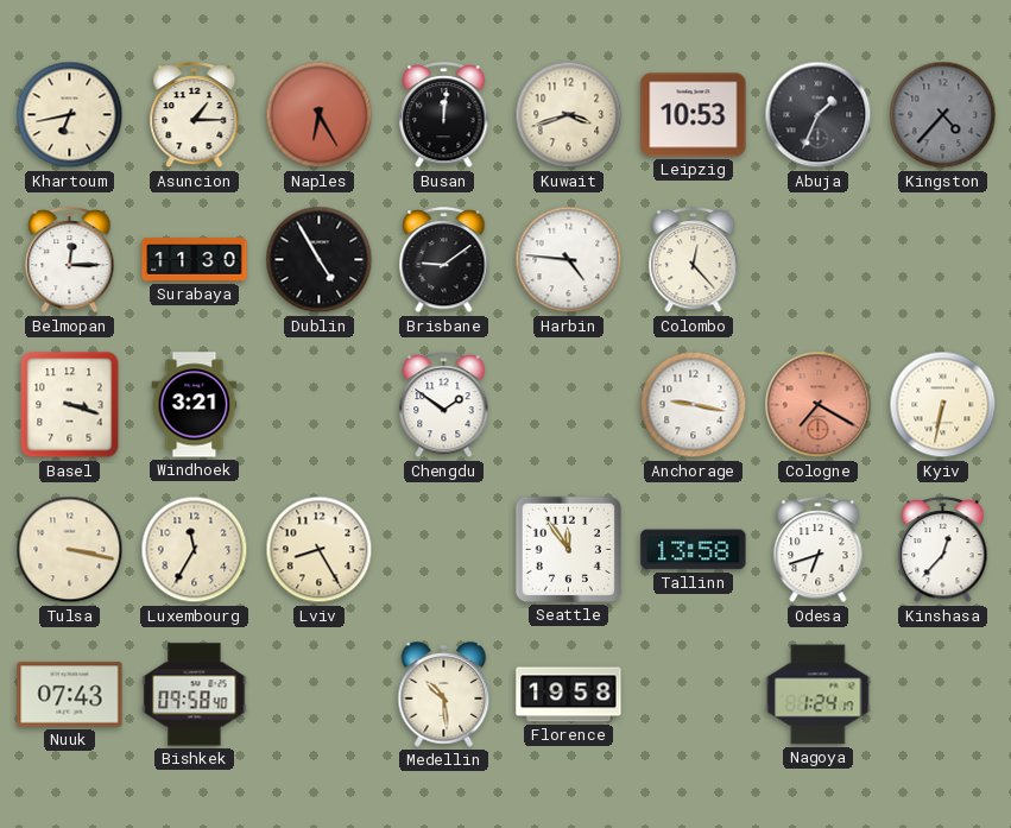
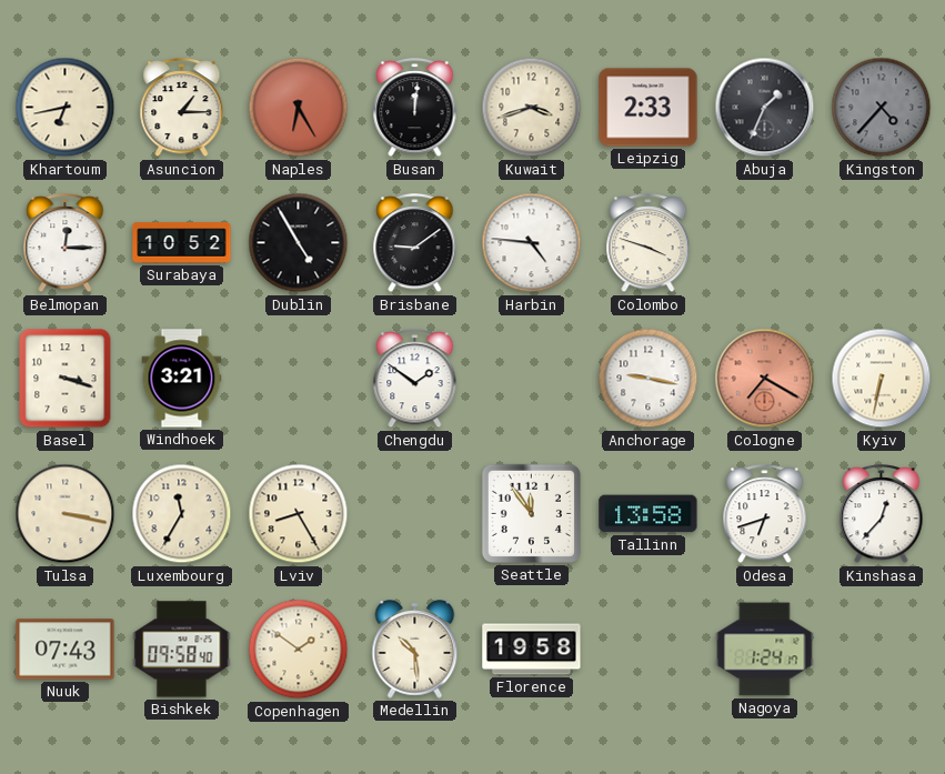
Leipzig: 10:53 -> 2:33
Surabaya: 11:30 -> 10:52
Colombo: 12:23 -> 3:48
Copenhagen: none -> 1:51
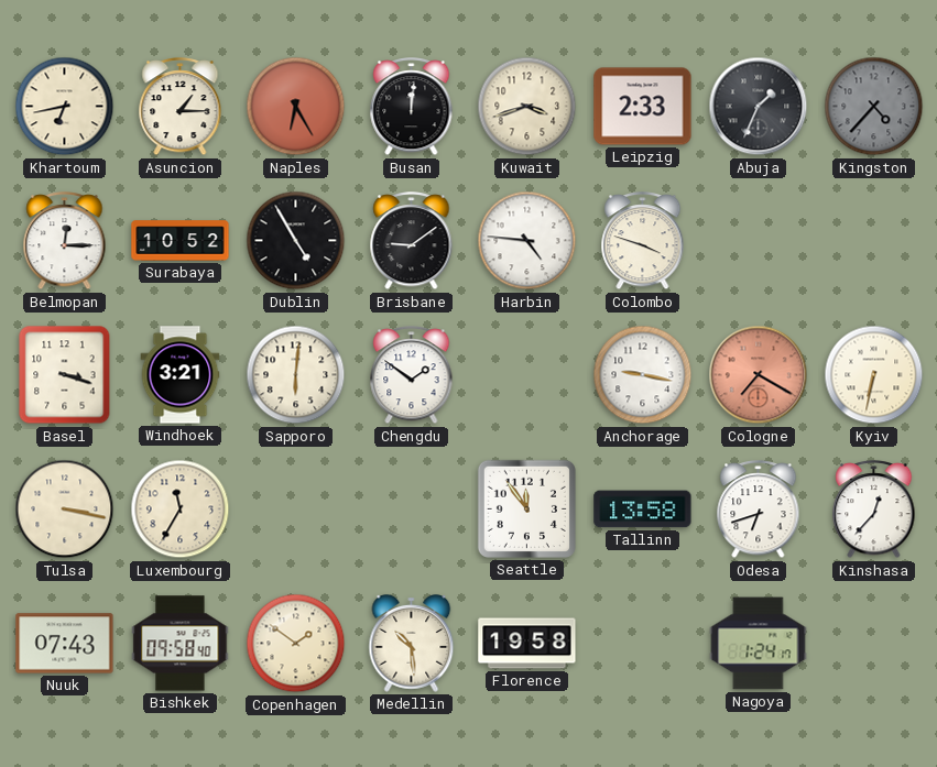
Sapporo: none -> 6:01
Lviv: 8:25 -> none
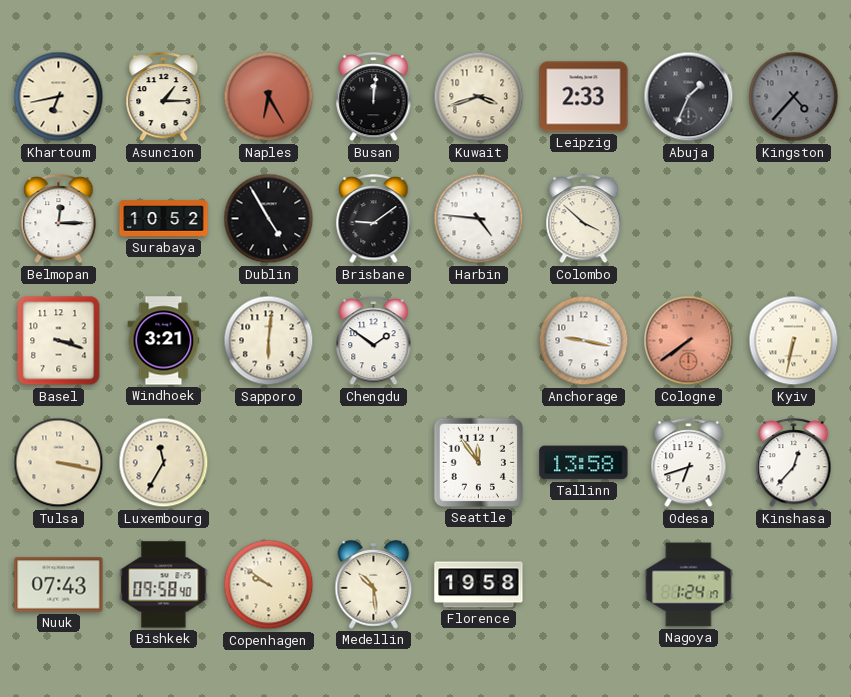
Colombo: 3:48 -> 3:52
Cologne: 7:20 -> 7:39
Copenhagen: 1:51 -> 9:51
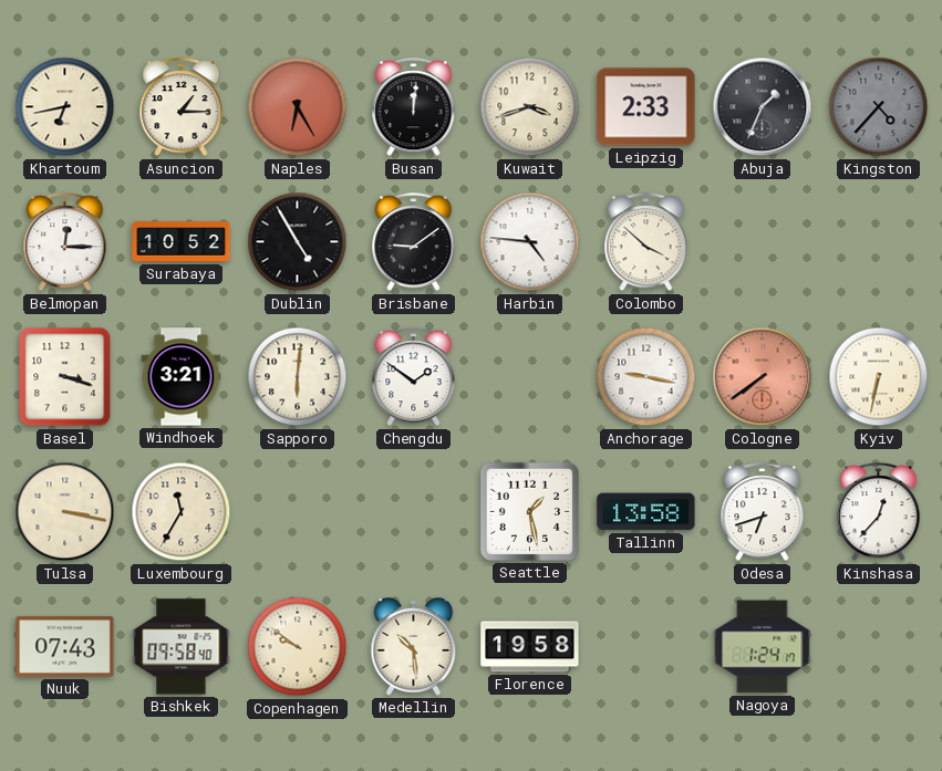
Seattle: 11:54 -> 1:28
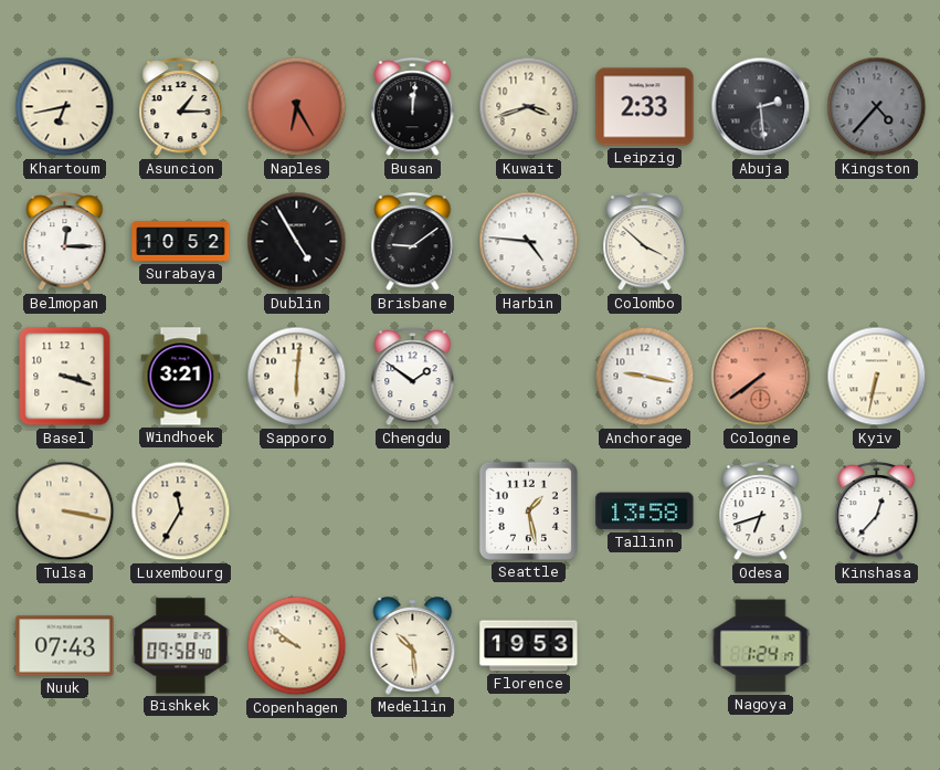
Abuja: 1:34 -> 2:29
Florence: 19:58 -> 19:53
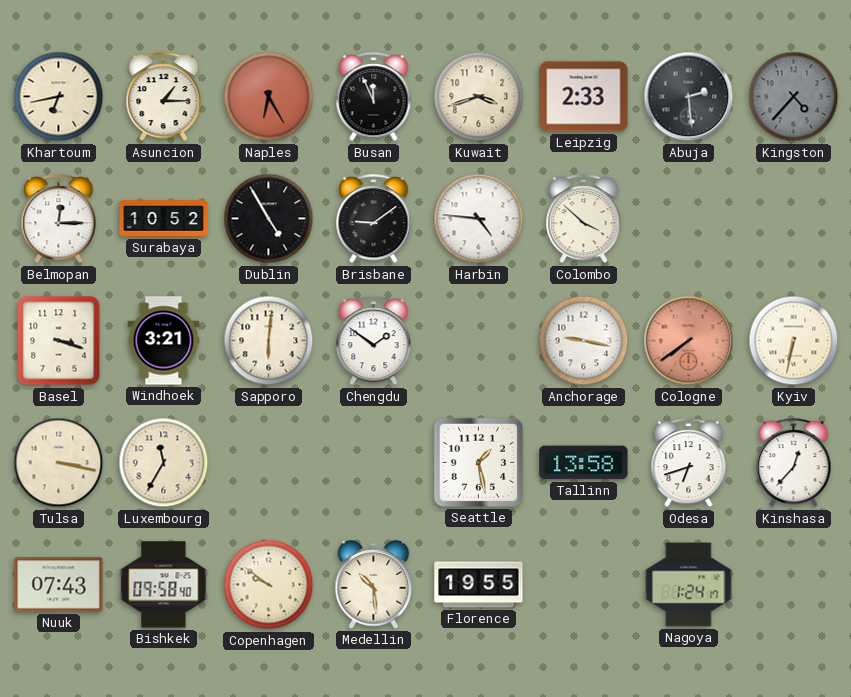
Busan: 12:01 -> 11:56
Florence: 19:53 -> 19:55
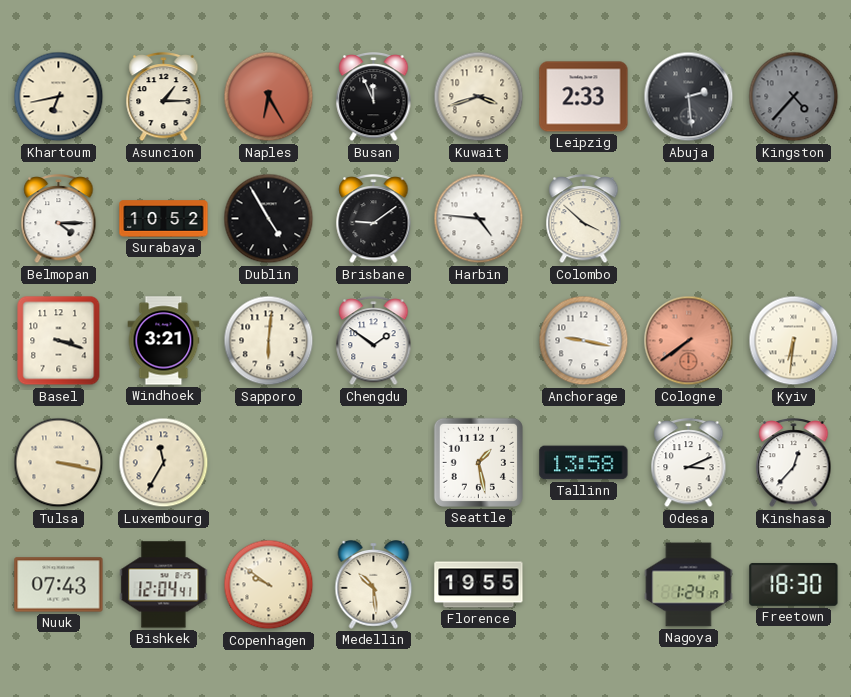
Belmopan: 12:15 -> 4:15
Kyiv: 6:32 -> 6:31
Odesa: 6:42 -> 3:11
Bishkek: 09:58 -> 12:04
Freetown: none -> 18:30
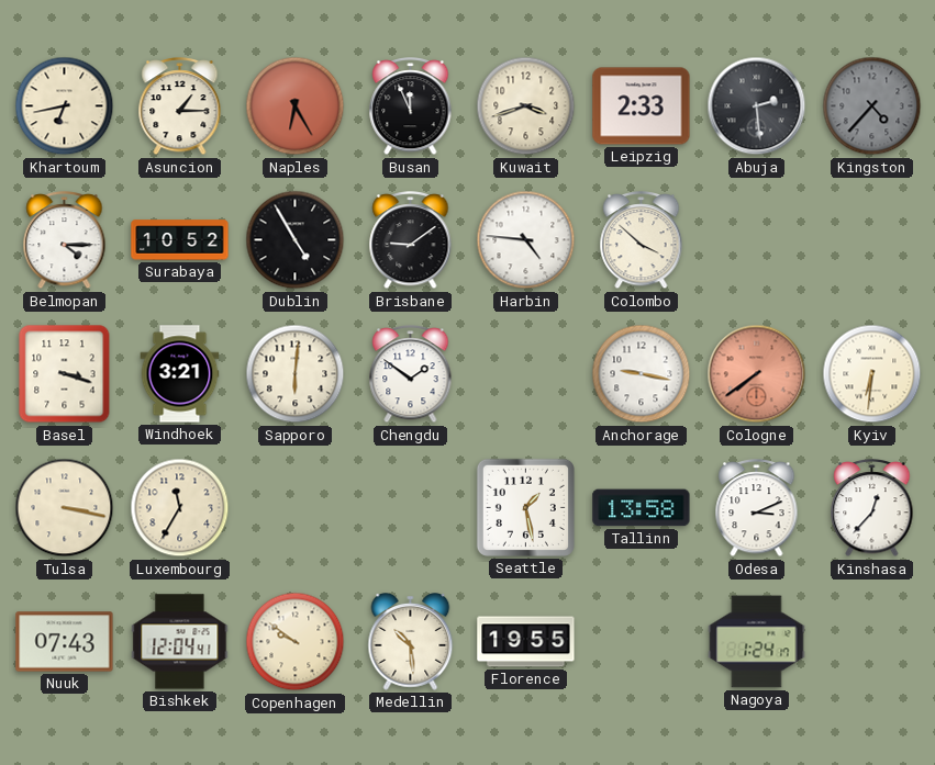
Freetown: 18:30 -> none
